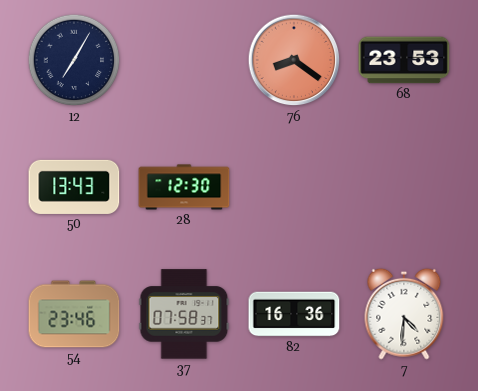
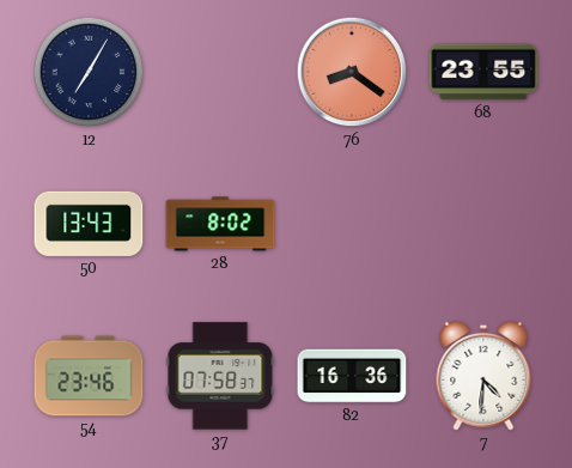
68: 23:53 -> 23:55
28: 12:30 -> 8:02
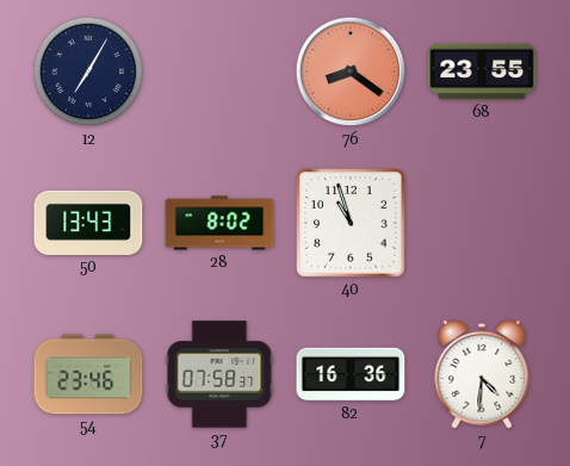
40: none -> 10:57
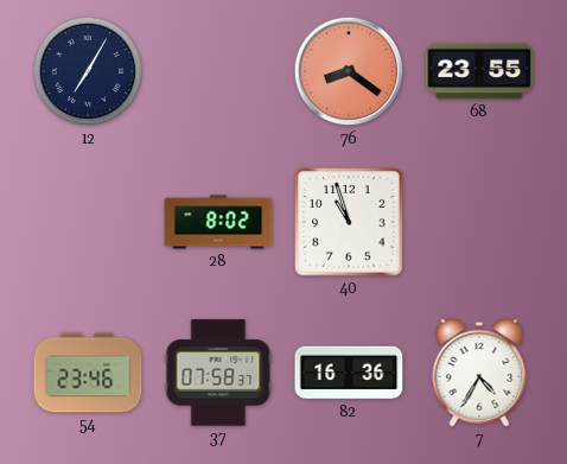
50: 13:43 -> none
7: 4:31 -> 4:35
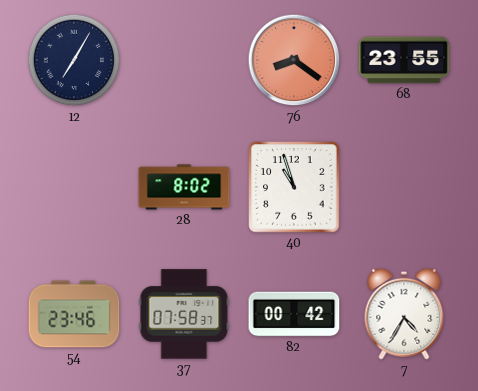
82: 16:36 -> 00:42
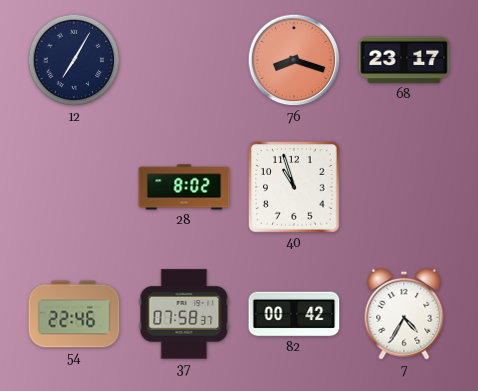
76: 8:21 -> 8:18
68: 23:55 -> 23:17
54: 23:46 -> 22:46
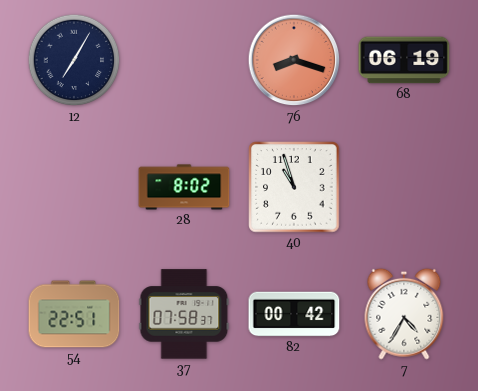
68: 23:17 -> 06:19
54: 22:46 -> 22:51
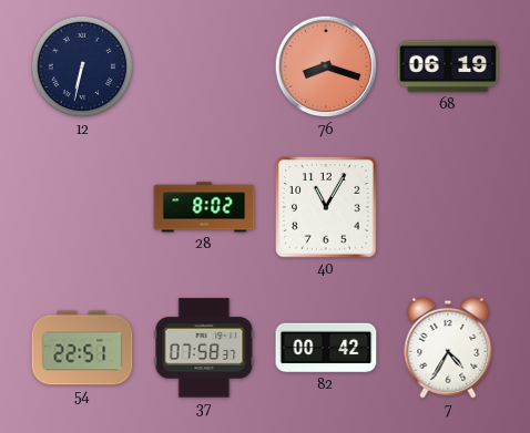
12: 7:05 -> 6:32
40: 10:57 -> 11:05
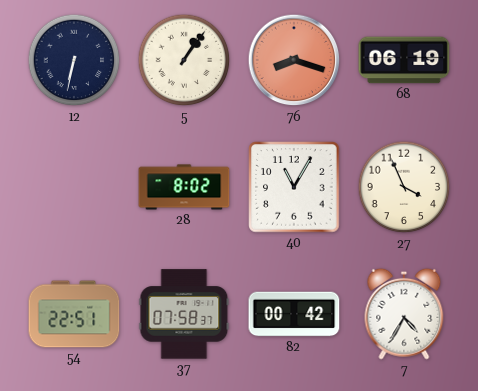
5: none -> 1:06
27: none -> 3:56
